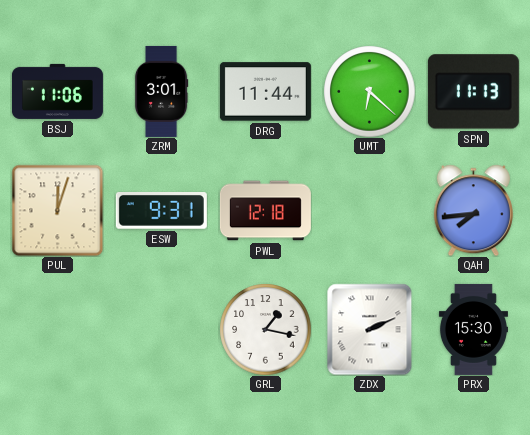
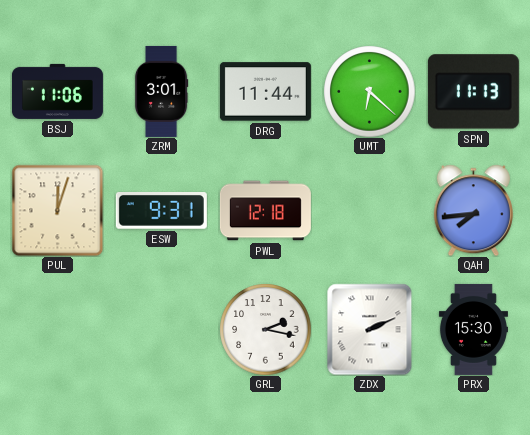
GRL: 1:17 -> 2:17
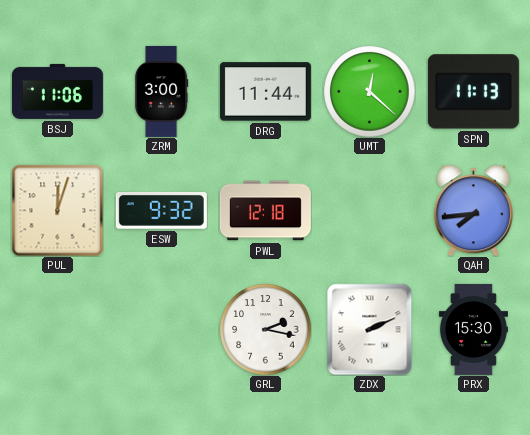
ZRM: 3:01 -> 3:00
UMT: 6:22 -> 12:22
ESW: 9:31 -> 9:32
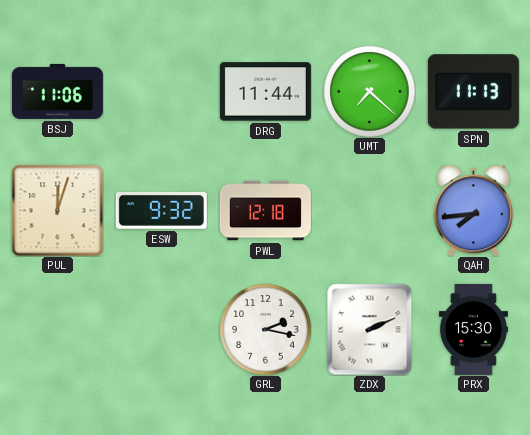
ZRM: 3:00 -> none
UMT: 12:22 -> 7:22
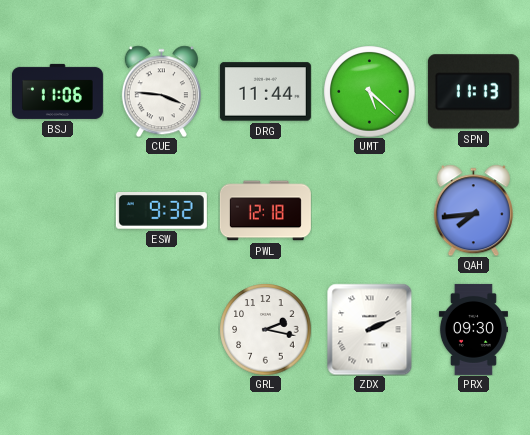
CUE: none -> 3:46
UMT: 7:22 -> 5:22
PUL: 12:03 -> none
PRX: 15:30 -> 09:30
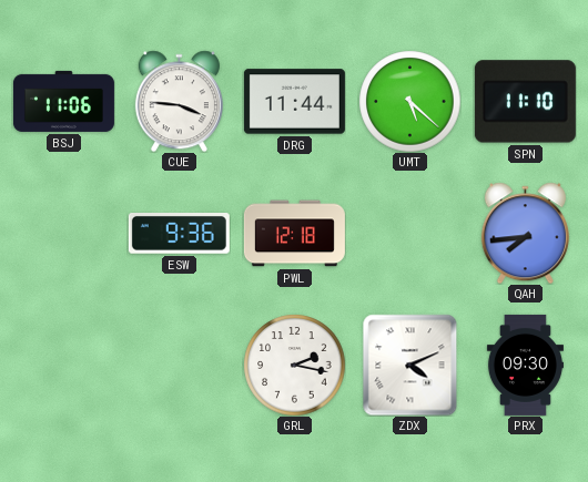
SPN: 11:13 -> 11:10
ESW: 9:32 -> 9:36
ZDX: 2:11 -> 4:11
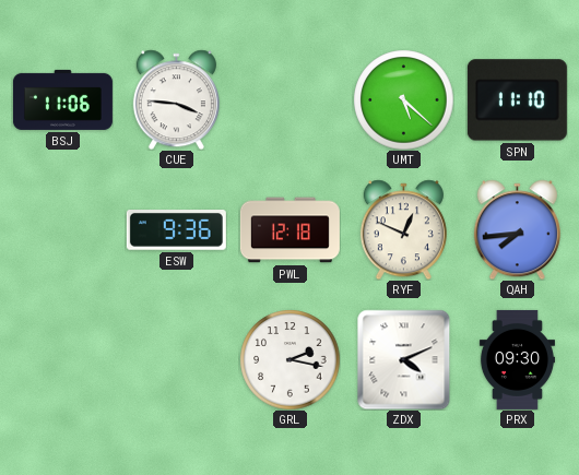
DRG: 11:44 -> none
RYF: none -> 12:49
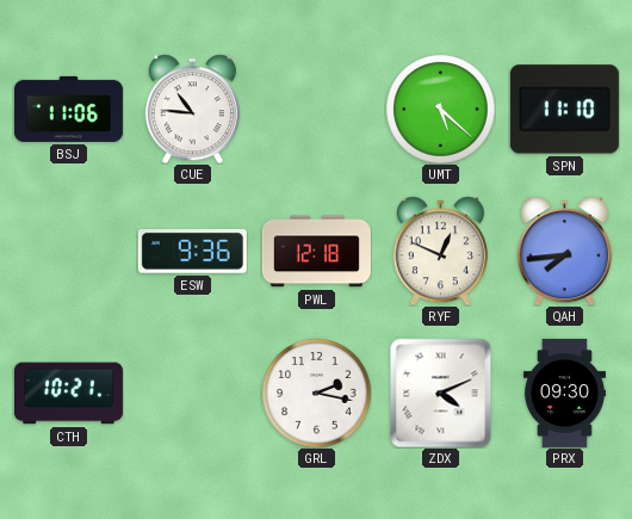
CUE: 3:46 -> 10:46
CTH: none -> 10:21
